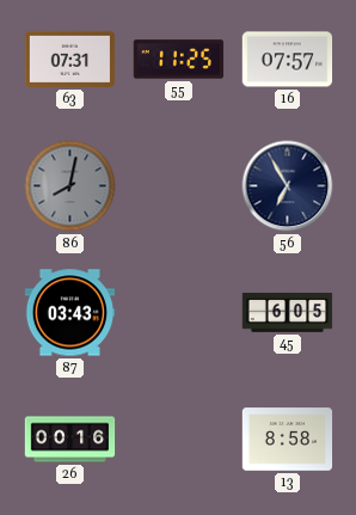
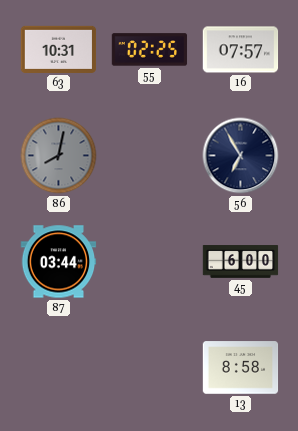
63: 07:31 -> 10:31
55: 11:25 -> 02:25
87: 03:43 -> 03:44
45: 6:05 -> 6:00
26: 00:16 -> none
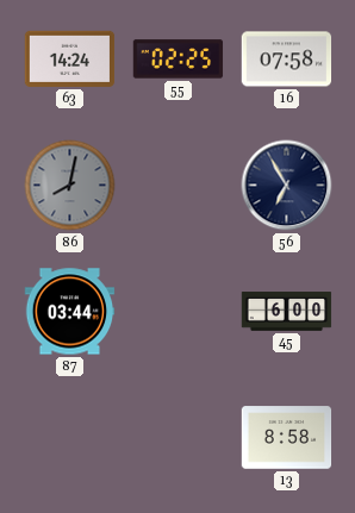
63: 10:31 -> 14:24
16: 07:57 -> 07:58
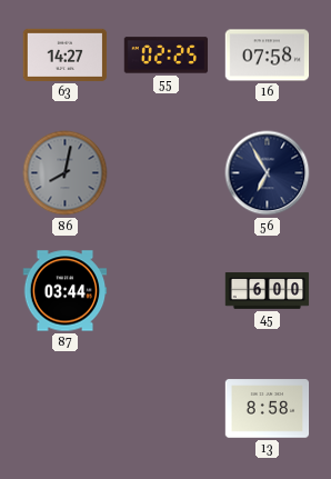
63: 14:24 -> 14:27
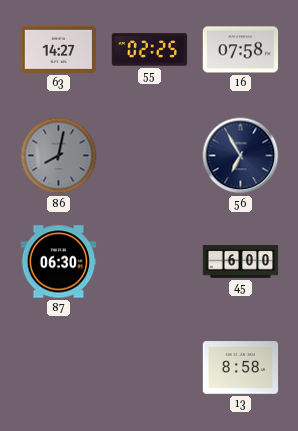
87: 03:44 -> 06:30
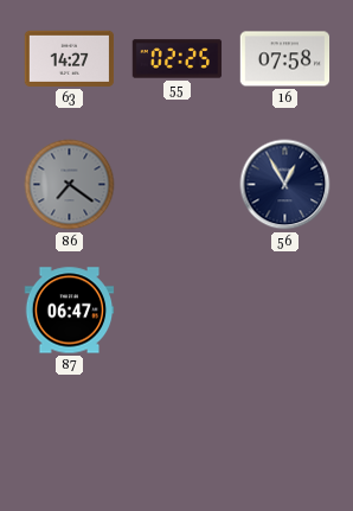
86: 8:02 -> 7:21
56: 6:55 -> 12:55
87: 06:30 -> 06:47
45: 6:00 -> none
13: 8:58 -> none
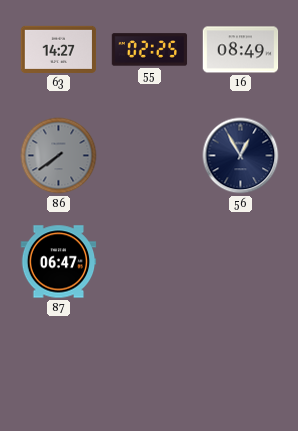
16: 07:58 -> 08:49
86: 7:21 -> 7:39
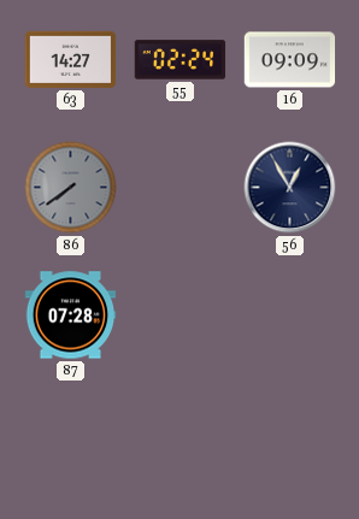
55: 02:25 -> 02:24
16: 08:49 -> 09:09
87: 06:47 -> 07:28
